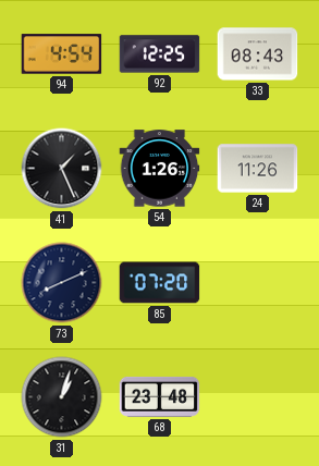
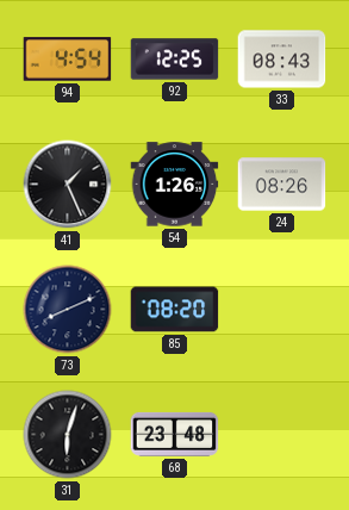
24: 11:26 -> 08:26
85: 07:20 -> 08:20
31: 1:03 -> 6:03
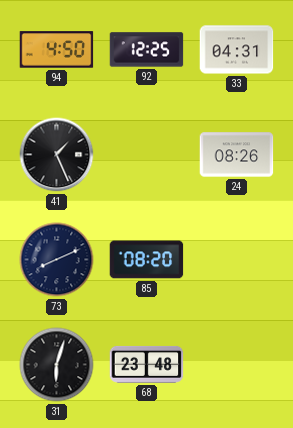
94: 4:54 -> 4:50
33: 08:43 -> 04:31
54: 1:26 -> none
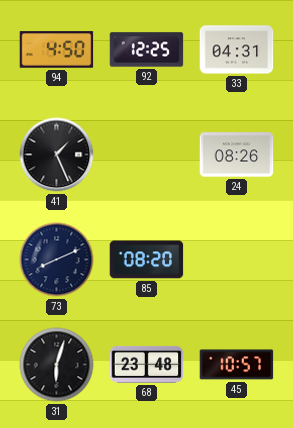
45: none -> 10:57
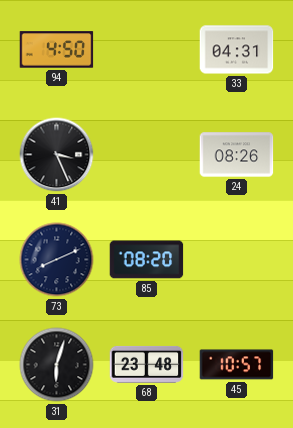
92: 12:25 -> none
41: 1:26 -> 3:26
